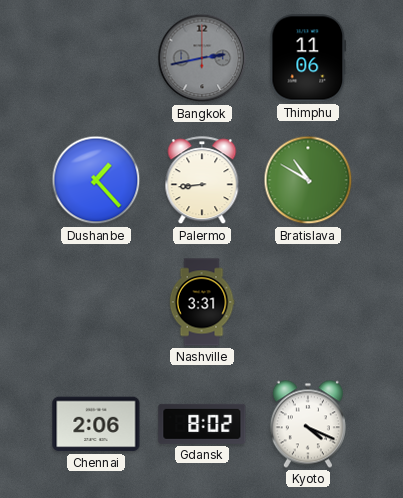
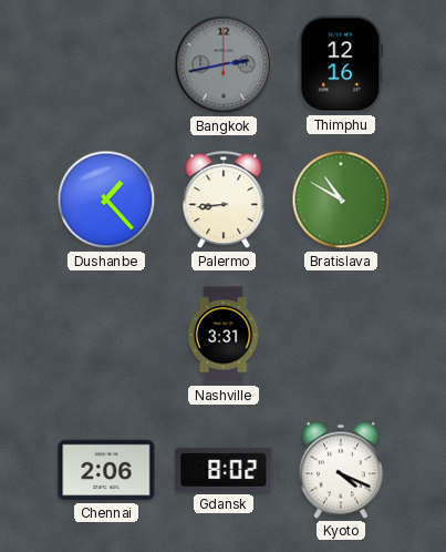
Thimphu: 11:06 -> 12:16
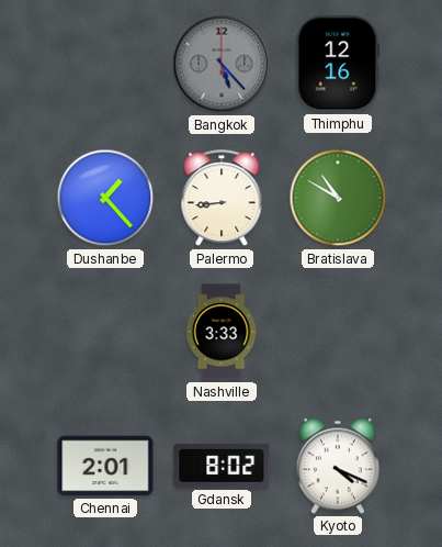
Bangkok: 2:43 -> 5:23
Nashville: 3:31 -> 3:33
Chennai: 2:06 -> 2:01
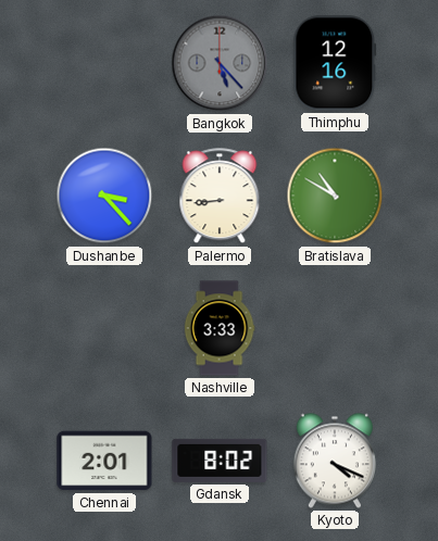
Dushanbe: 1:23 -> 3:23
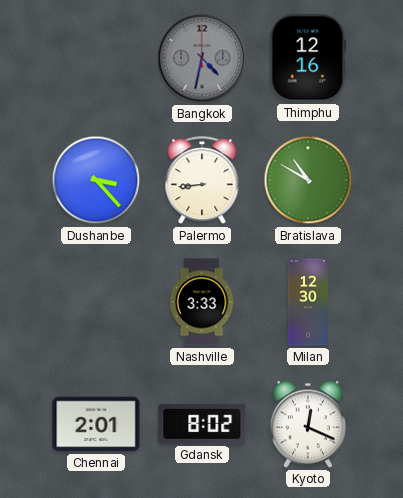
Bangkok: 5:23 -> 4:32
Milan: none -> 12:30
Kyoto: 4:19 -> 12:19
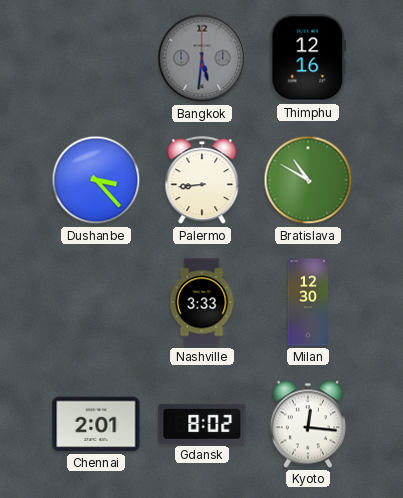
Bangkok: 4:32 -> 5:31
Kyoto: 12:19 -> 12:16
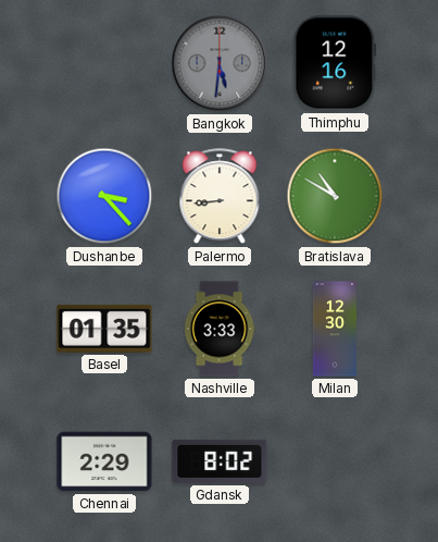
Basel: none -> 01:35
Chennai: 2:01 -> 2:29
Kyoto: 12:16 -> none
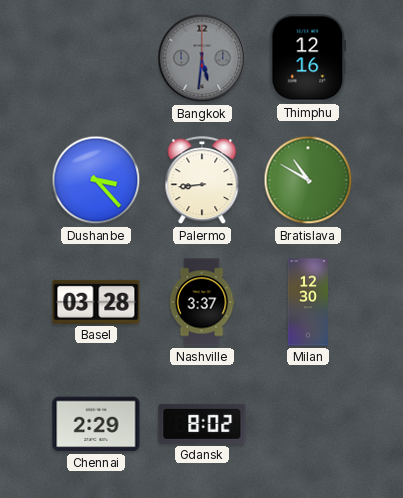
Basel: 01:35 -> 03:28
Nashville: 3:33 -> 3:37
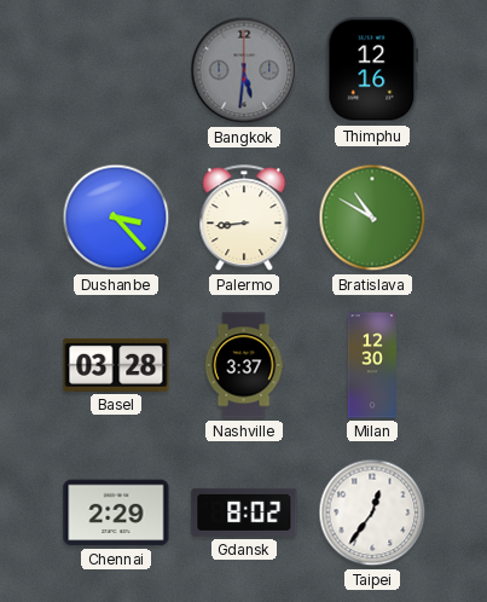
Taipei: none -> 12:36
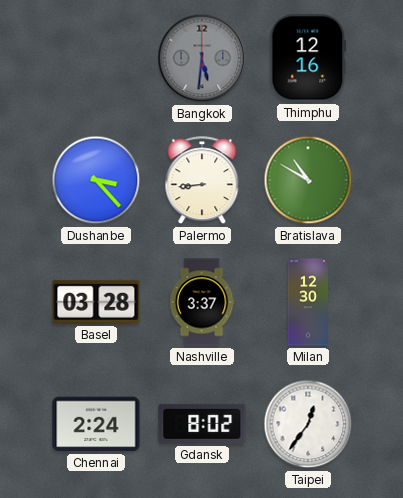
Chennai: 2:29 -> 2:24
